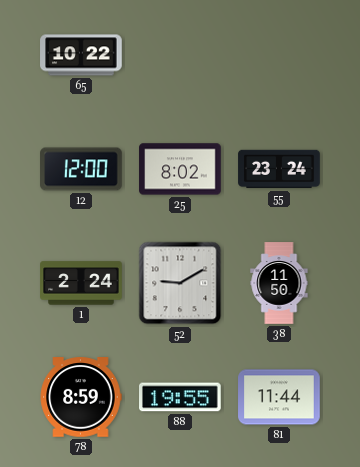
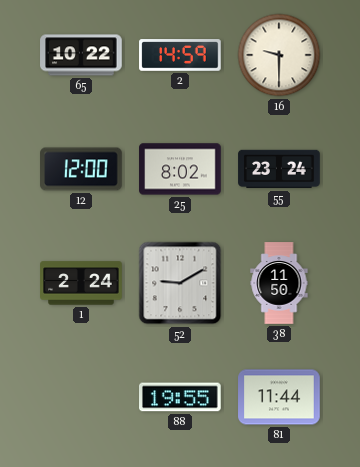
2: none -> 14:59
16: none -> 9:30
78: 8:59 -> none
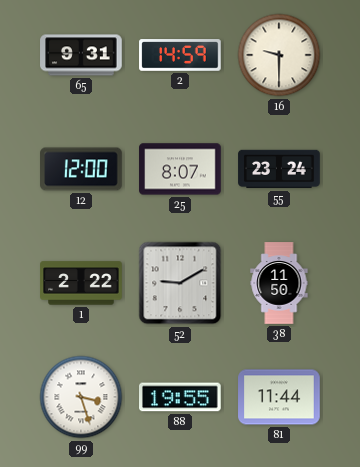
65: 10:22 -> 9:31
25: 8:02 -> 8:07
1: 2:24 -> 2:22
99: none -> 3:27
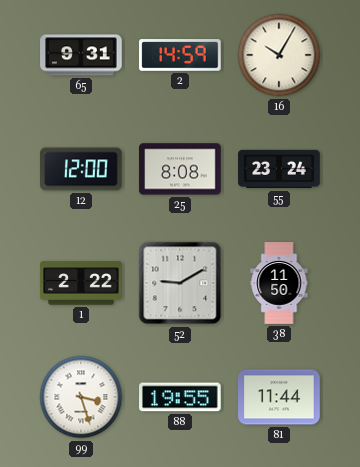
16: 9:30 -> 10:05
25: 8:07 -> 8:08
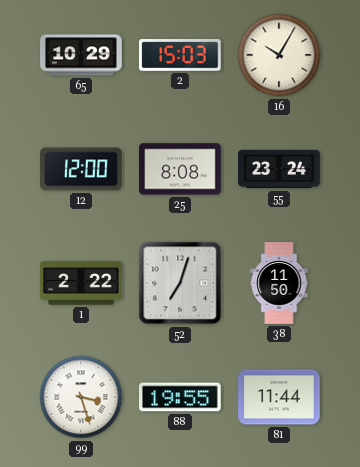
65: 9:31 -> 10:29
2: 14:59 -> 15:03
52: 9:10 -> 7:03
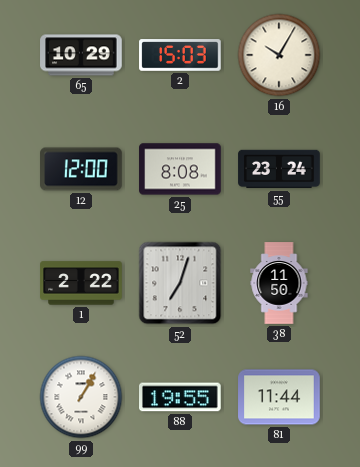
99: 3:27 -> 1:05
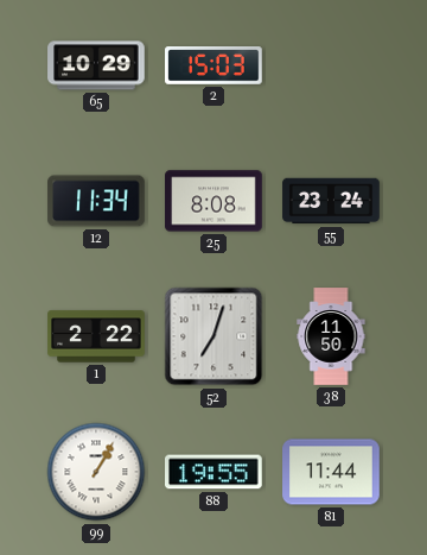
16: 10:05 -> none
12: 12:00 -> 11:34
